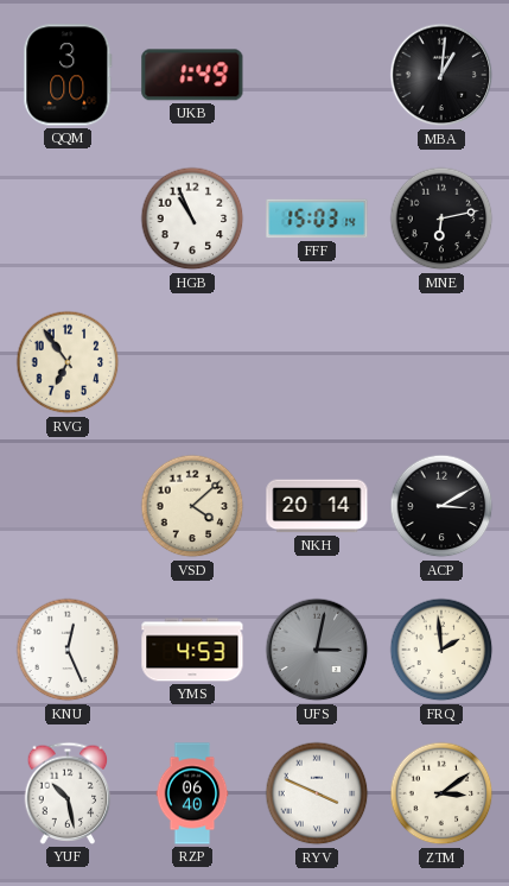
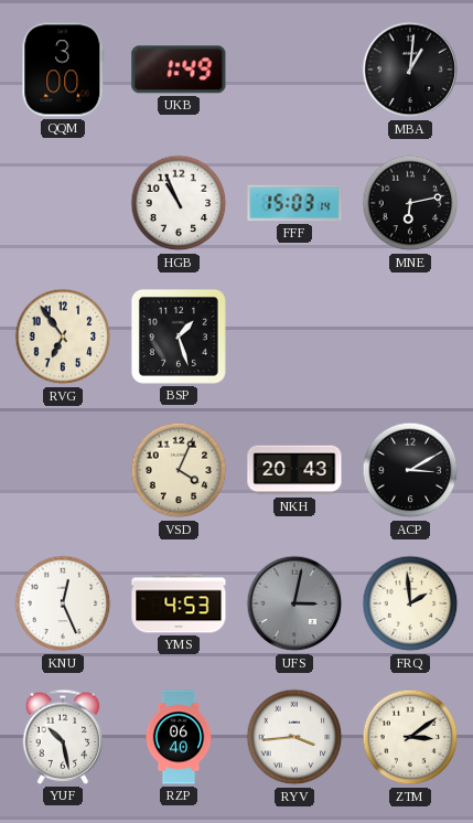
BSP: none -> 1:27
VSD: 4:08 -> 4:04
NKH: 20:14 -> 20:43
RYV: 3:49 -> 3:44
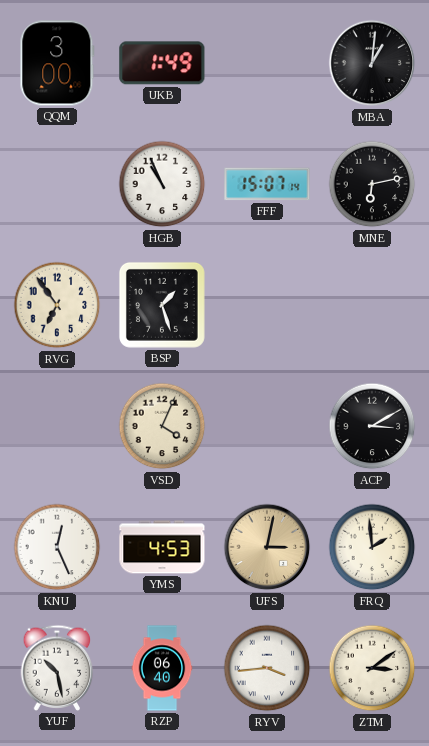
FFF: 15:03 -> 15:07
NKH: 20:43 -> none
UFS dial: grey -> champagne
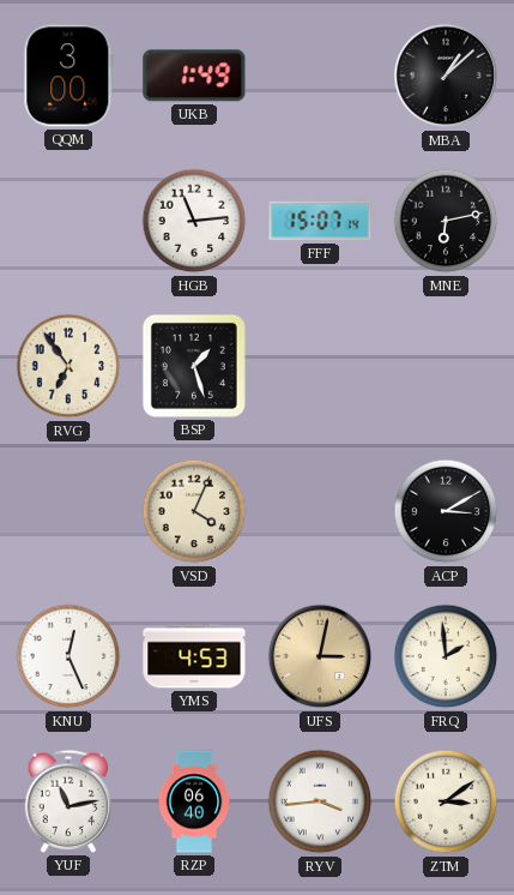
MBA: 1:01 -> 1:08
HGB: 10:56 -> 11:14
YUF: 10:28 -> 11:13
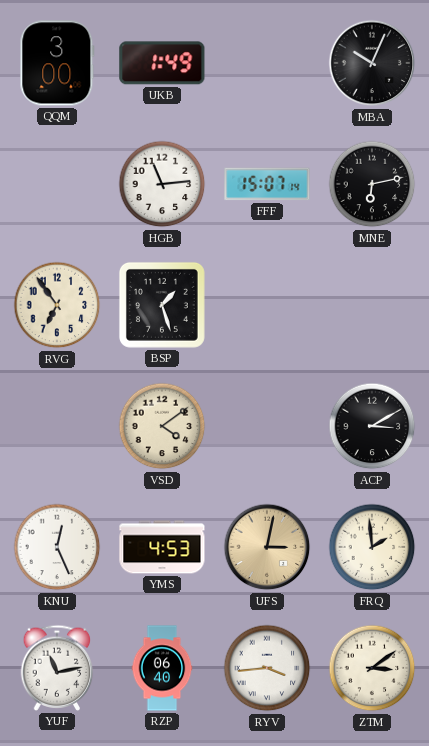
MBA: 1:08 -> 10:04
VSD: 4:04 -> 4:09
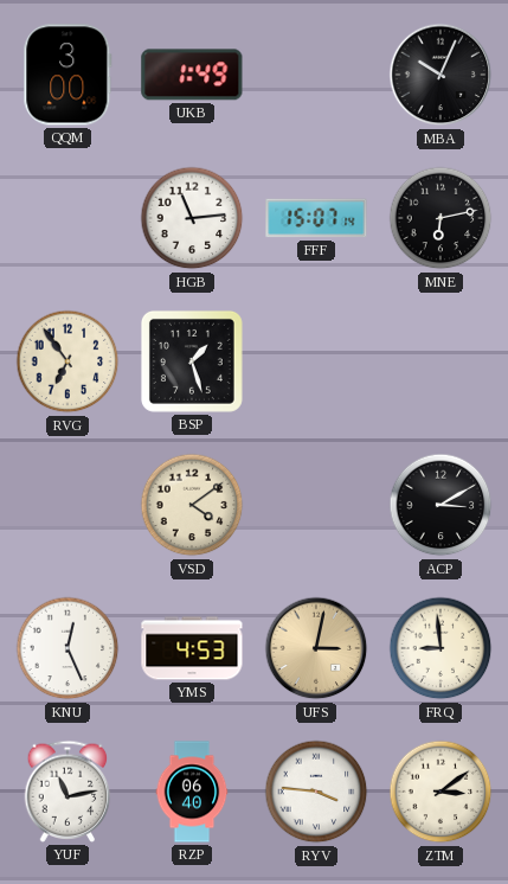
FRQ: 1:59 -> 8:59
RYV: 3:44 -> 3:46
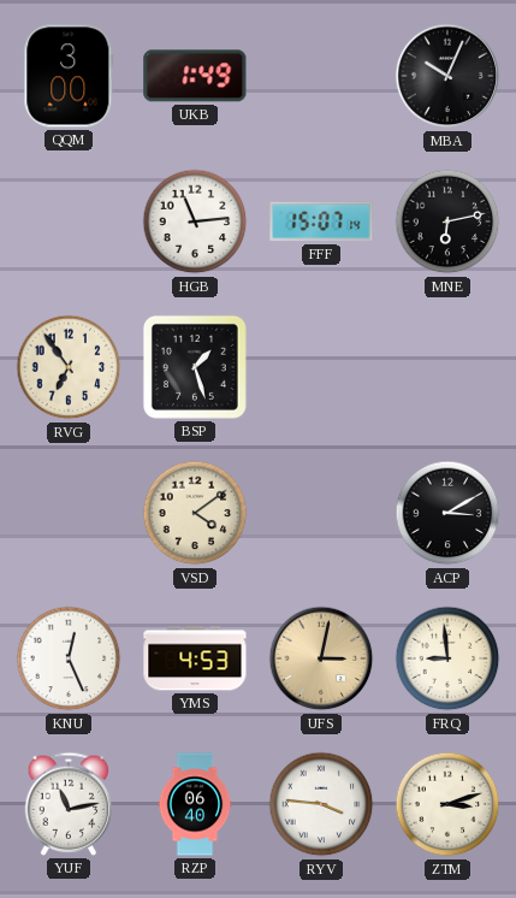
ZTM: 3:09 -> 3:12
